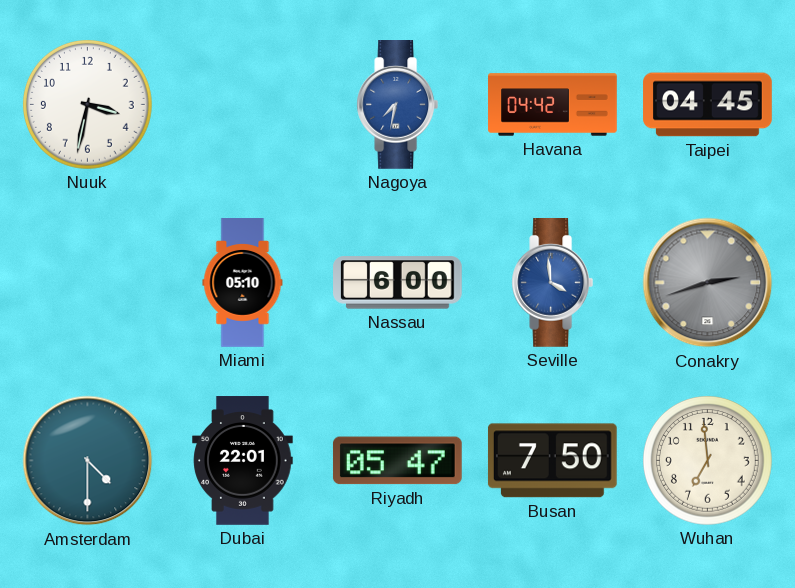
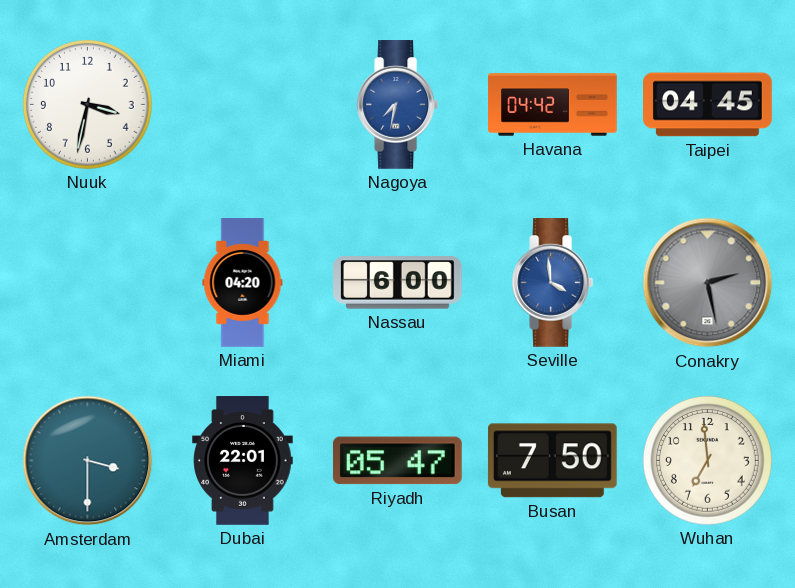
Miami: 05:10 -> 04:20
Conakry: 2:42 -> 2:28
Amsterdam: 4:30 -> 3:30
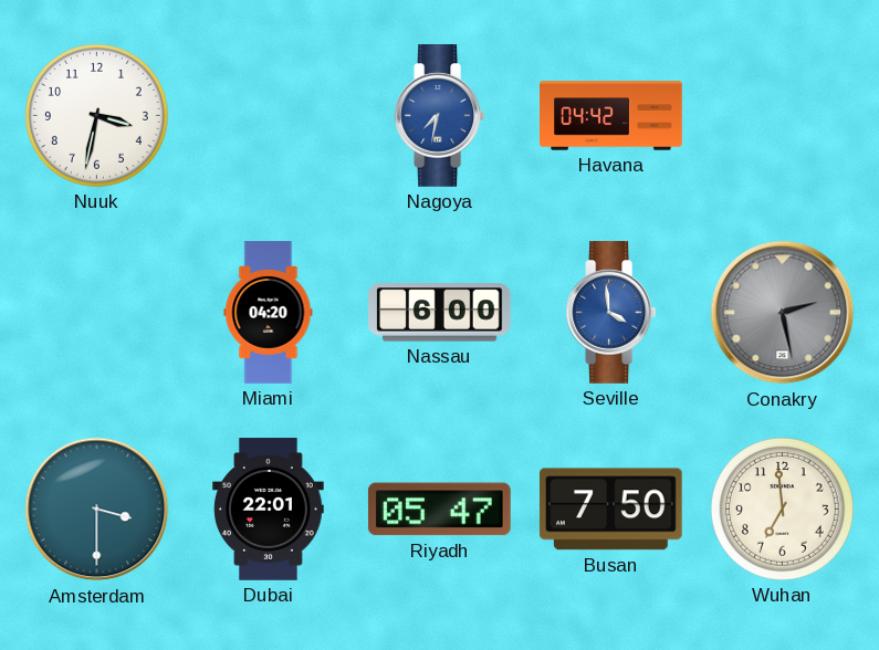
Taipei: 04:45 -> none
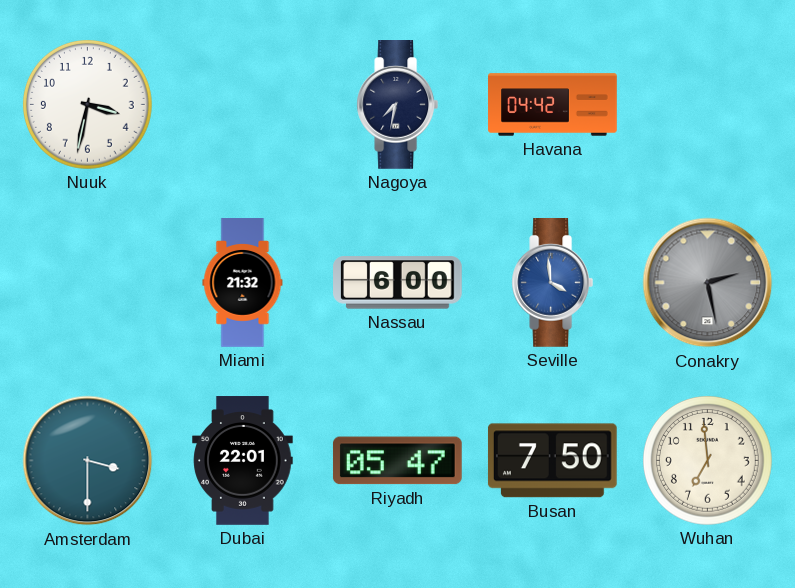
Nagoya dial: blue -> navy
Miami: 04:20 -> 21:32
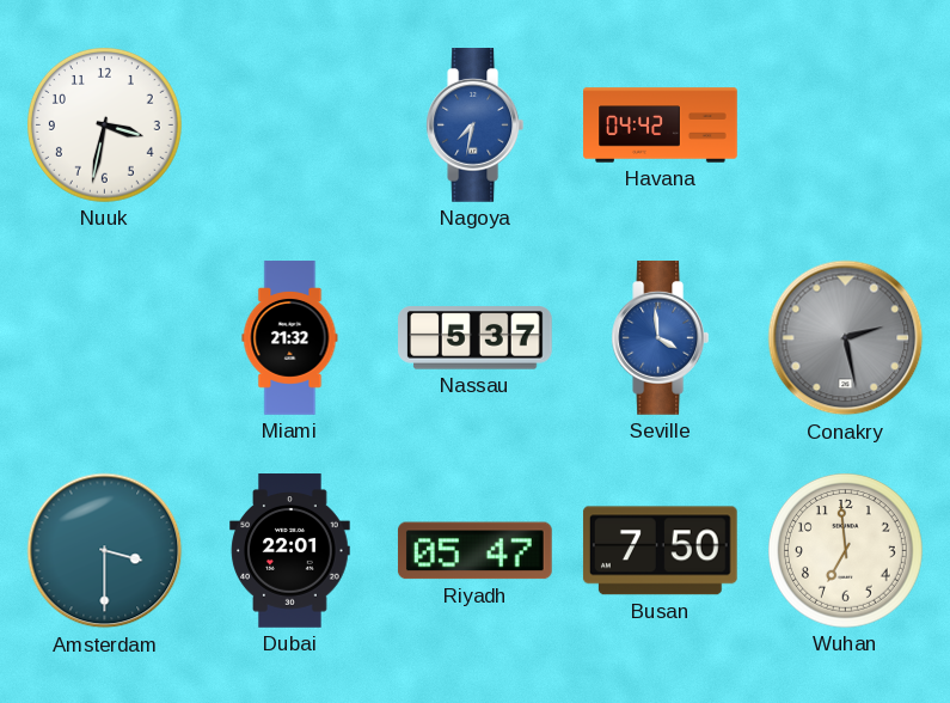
Nagoya dial: navy -> blue
Nassau: 6:00 -> 5:37
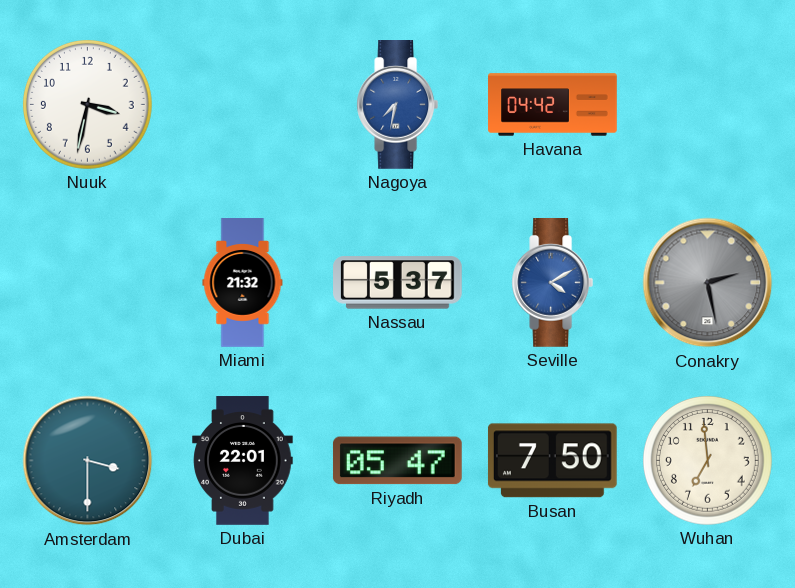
Seville: 3:59 -> 4:10
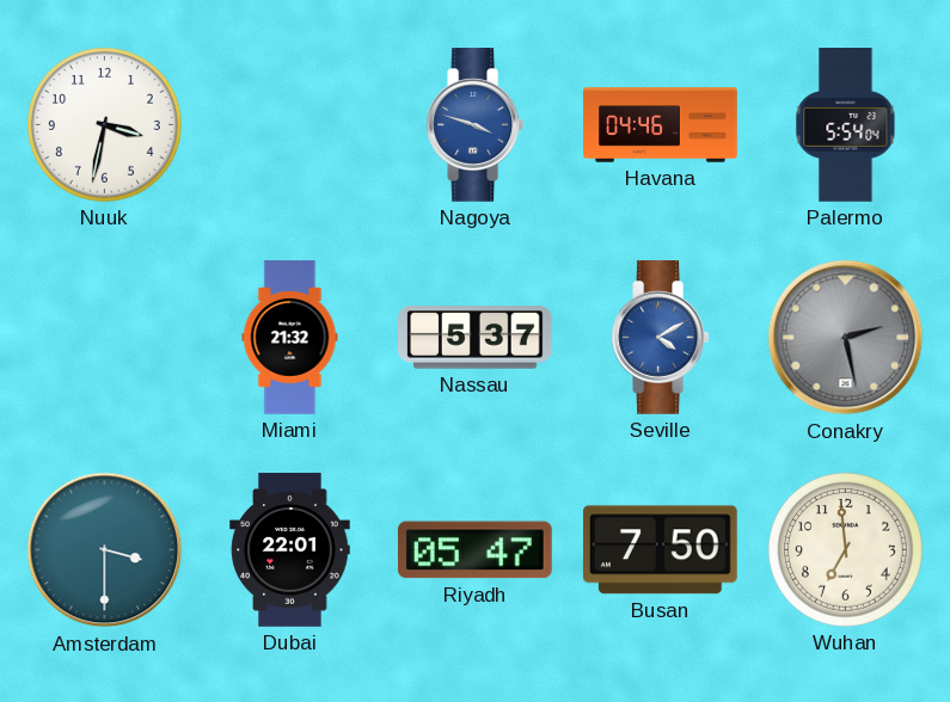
Nagoya: 7:32 -> 3:48
Havana: 04:42 -> 04:46
Palermo: none -> 5:54
